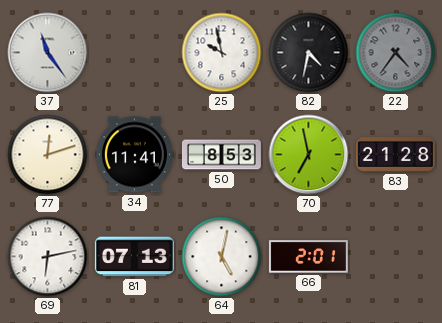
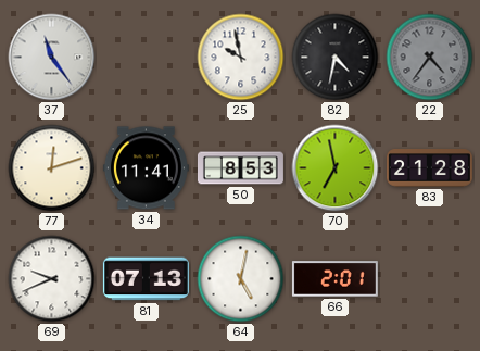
69: 6:13 -> 9:41
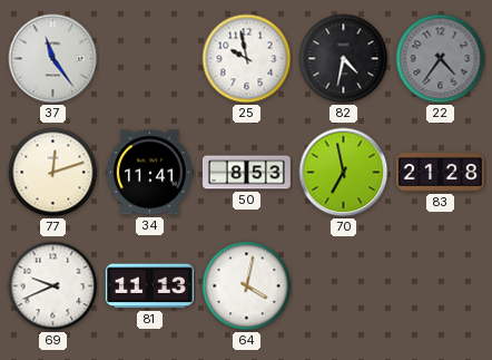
81: 07:13 -> 11:13
64: 5:02 -> 4:02
66: 2:01 -> none
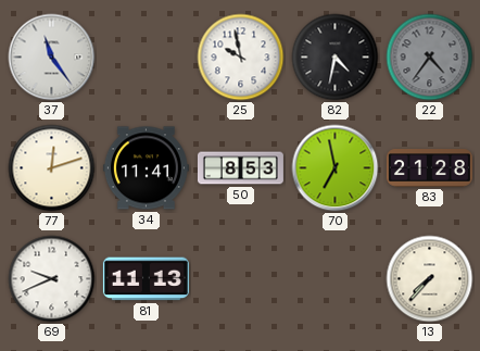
64: 4:02 -> none
13: none -> 7:37
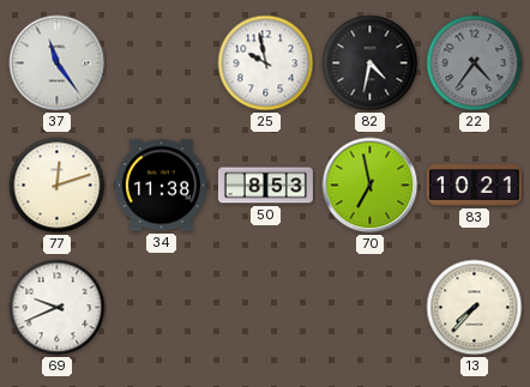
34: 11:41 -> 11:38
83: 21:28 -> 10:21
81: 11:13 -> none
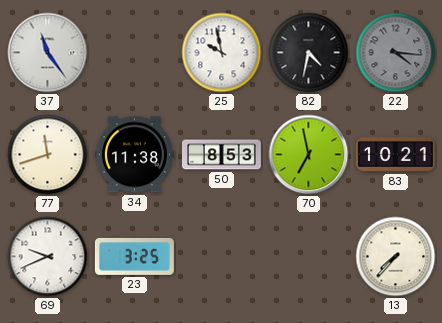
22: 4:36 -> 4:16
77: 12:12 -> 11:42
23: none -> 3:25
